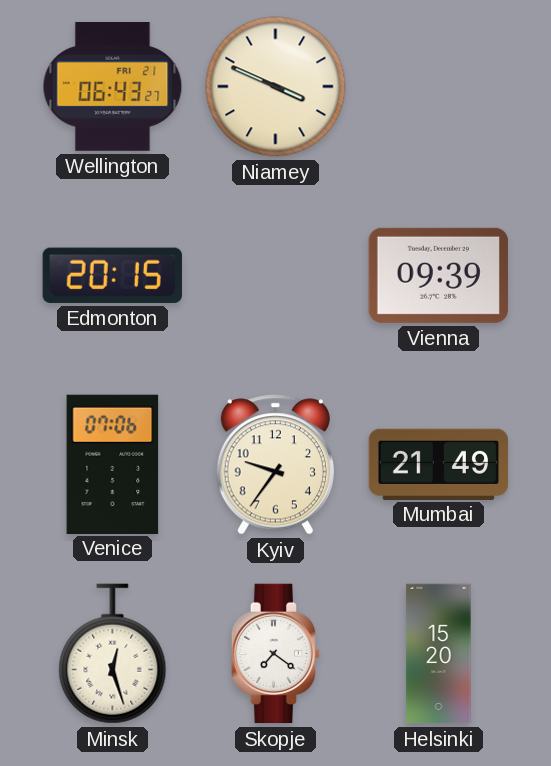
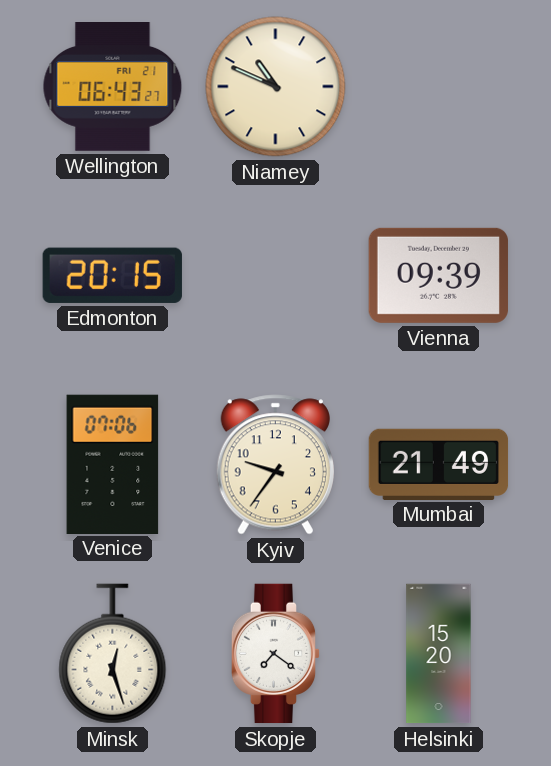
Niamey: 3:49 -> 10:49
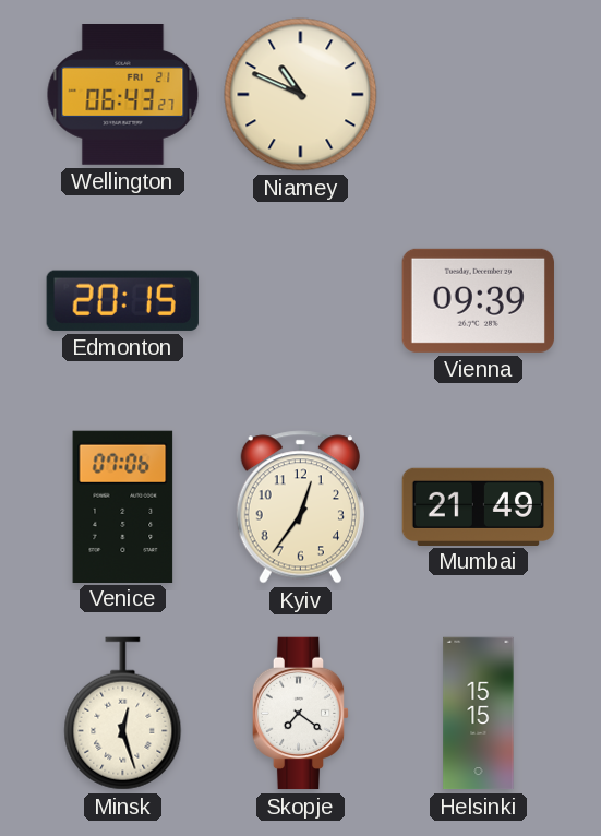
Kyiv: 9:36 -> 12:36
Helsinki: 15:20 -> 15:15
